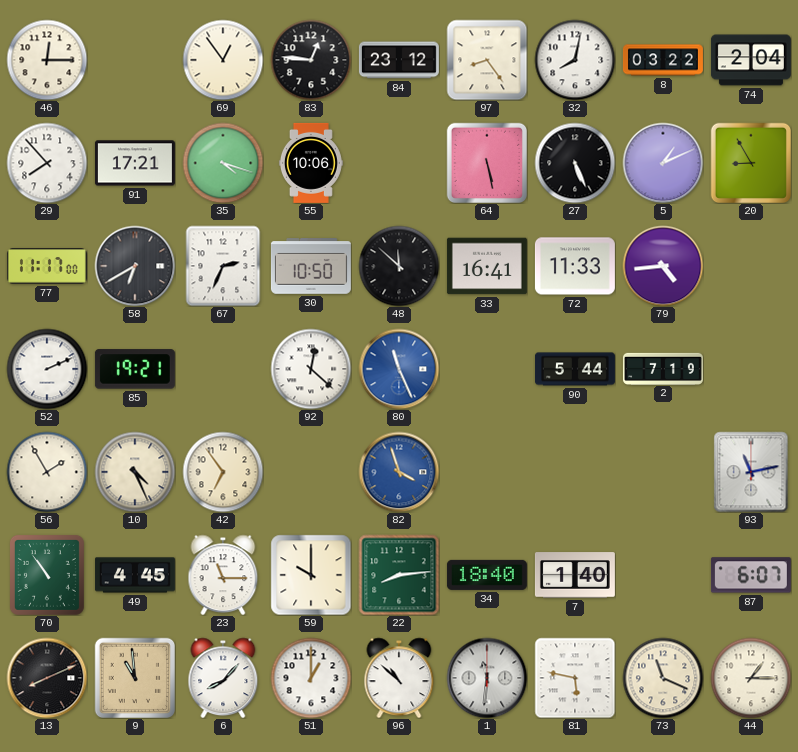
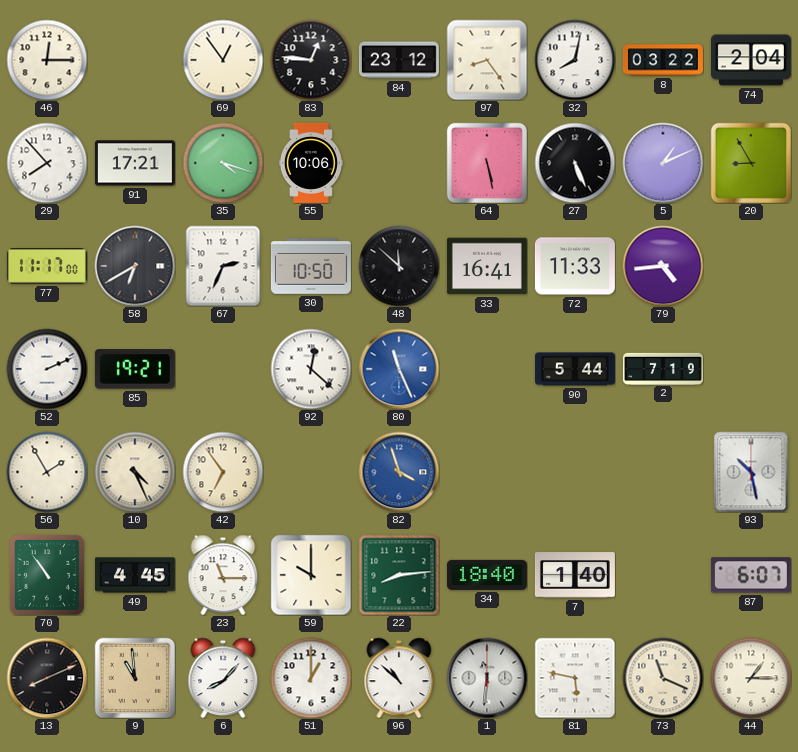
93: 11:13 -> 10:28
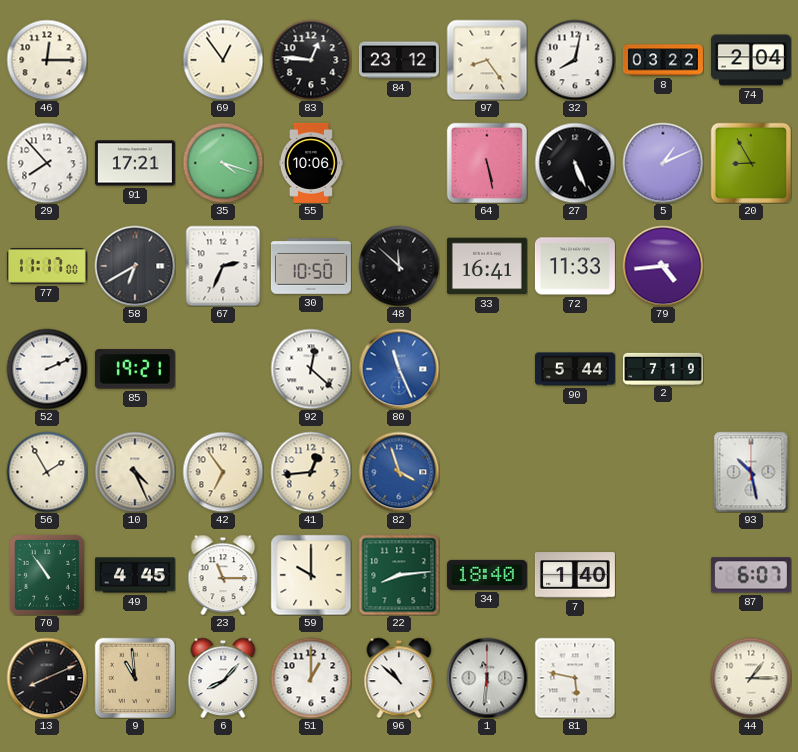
41: none -> 12:44
73: 11:19 -> none
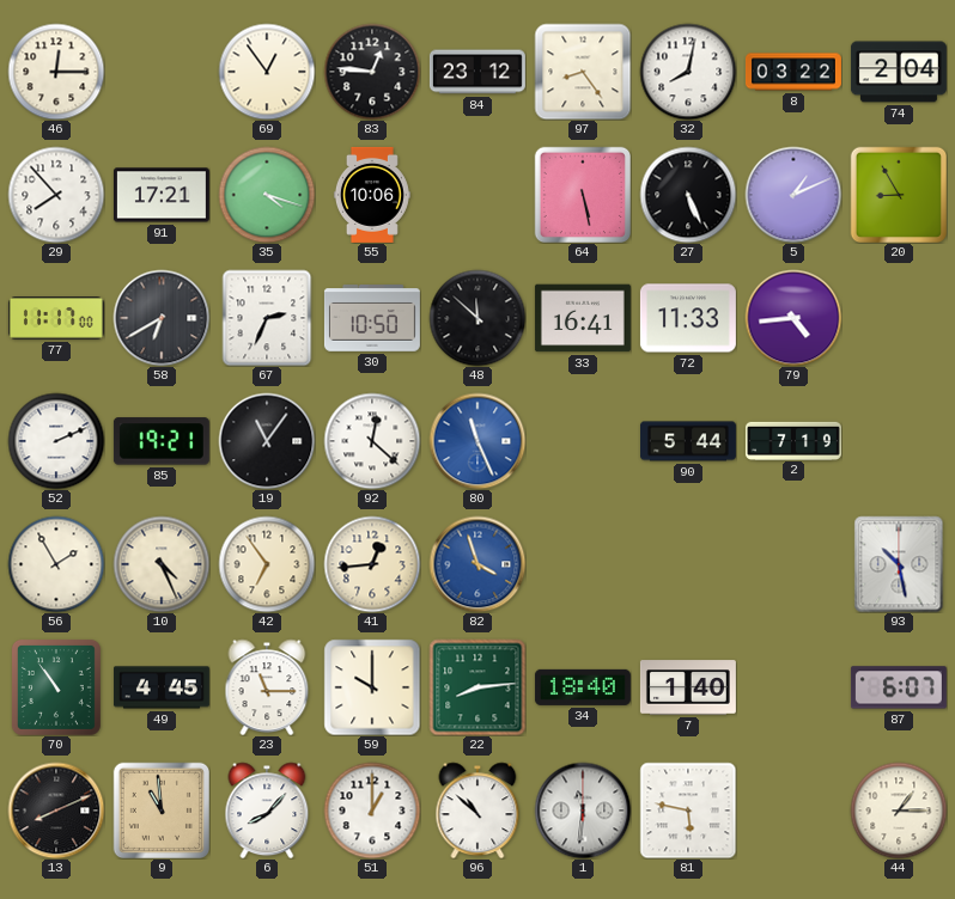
19: none -> 11:06
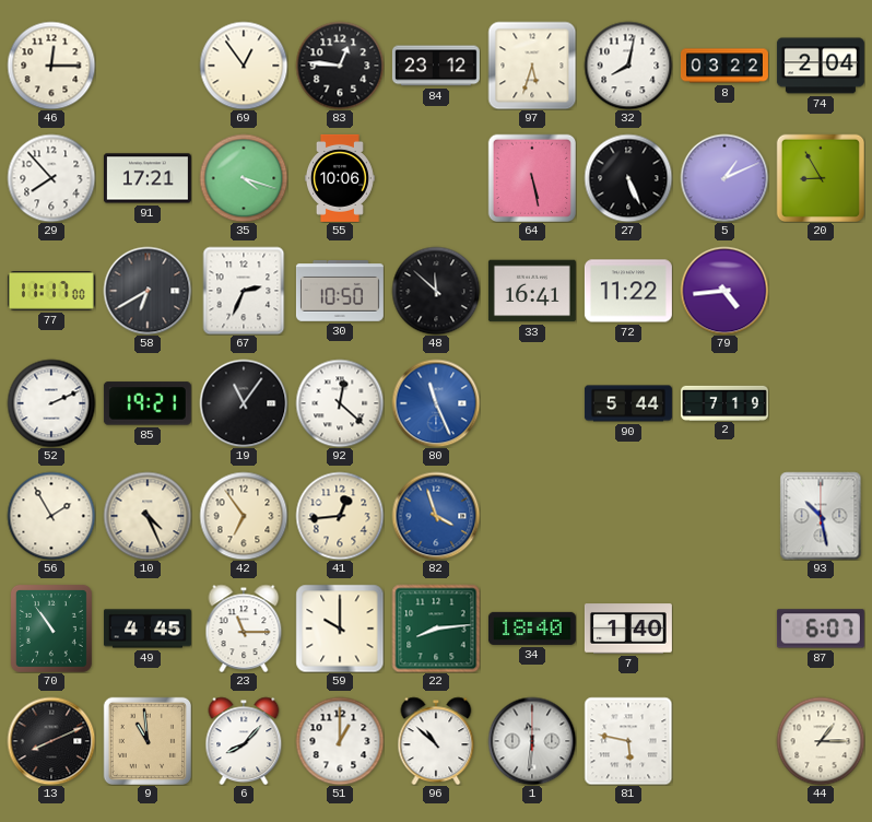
97: 8:24 -> 5:33
72: 11:33 -> 11:22
